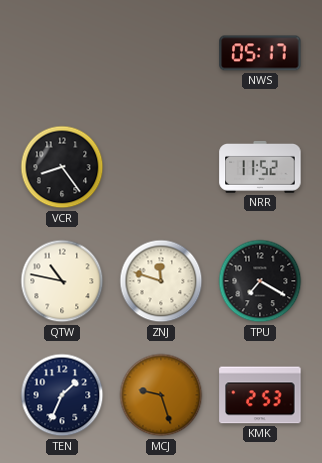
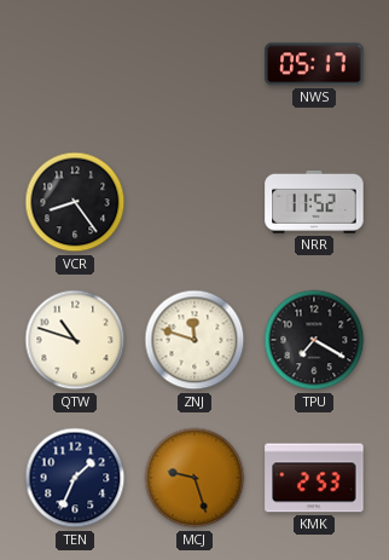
QTW: 10:47 -> 10:48
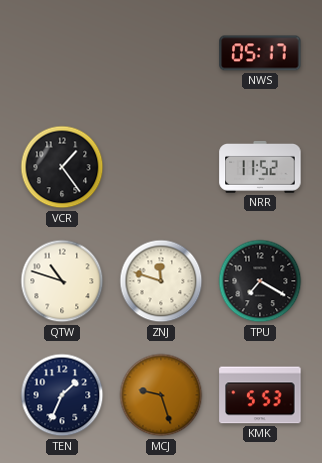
VCR: 8:24 -> 1:24
KMK: 2:53 -> 5:53
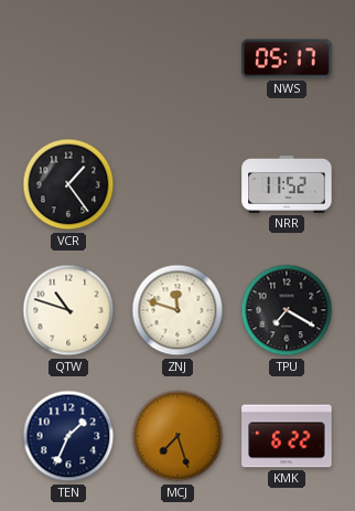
MCJ: 9:27 -> 7:27
KMK: 5:53 -> 6:22
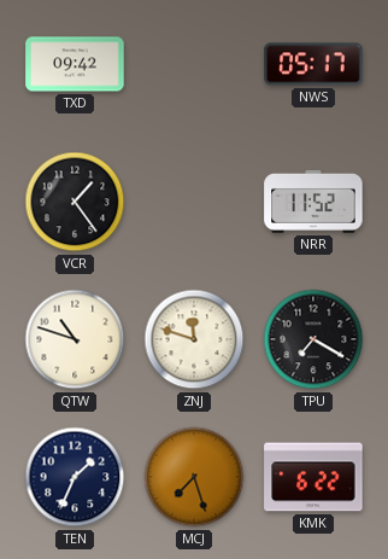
TXD: none -> 09:42
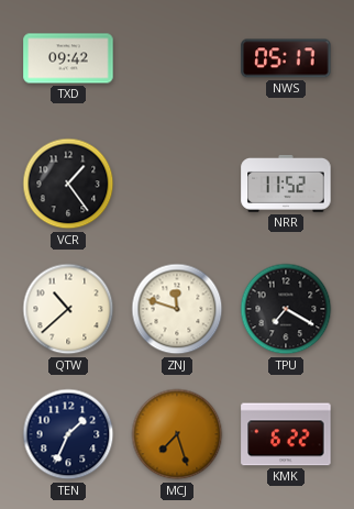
QTW: 10:48 -> 10:38
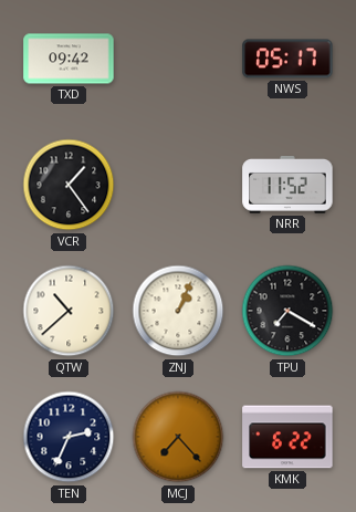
ZNJ: 11:48 -> 1:04
TEN: 1:34 -> 2:34
MCJ: 7:27 -> 7:23
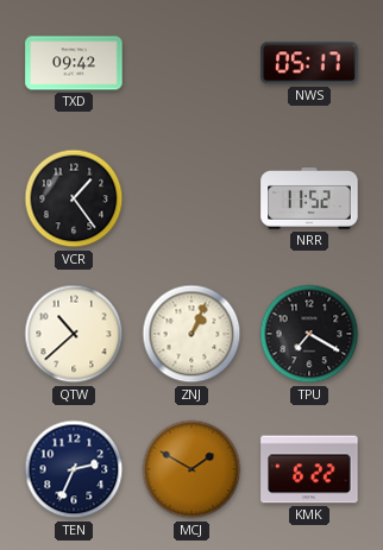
MCJ: 7:23 -> 1:50
